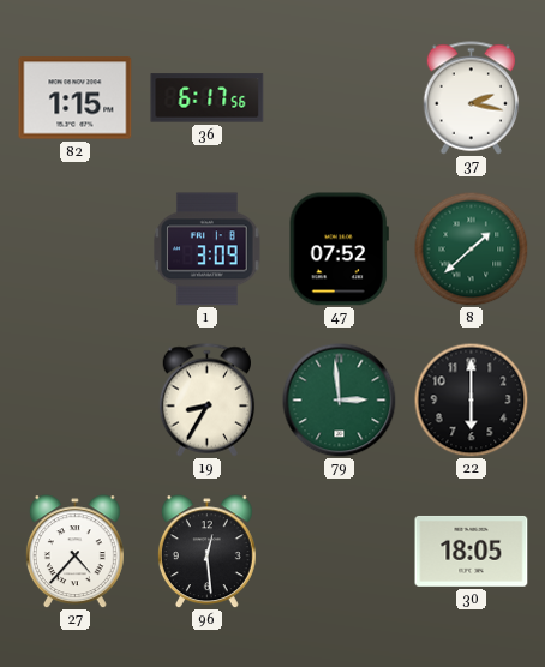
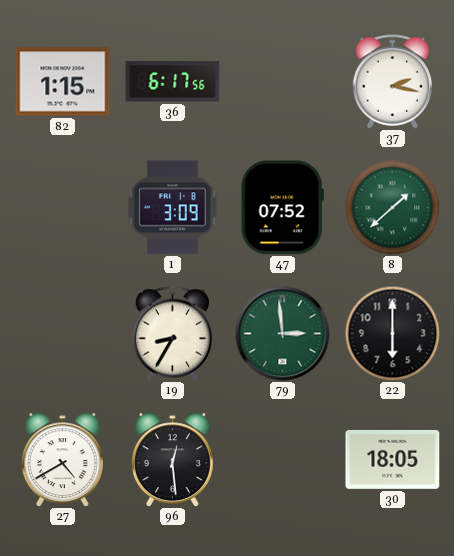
27: 4:37 -> 4:40
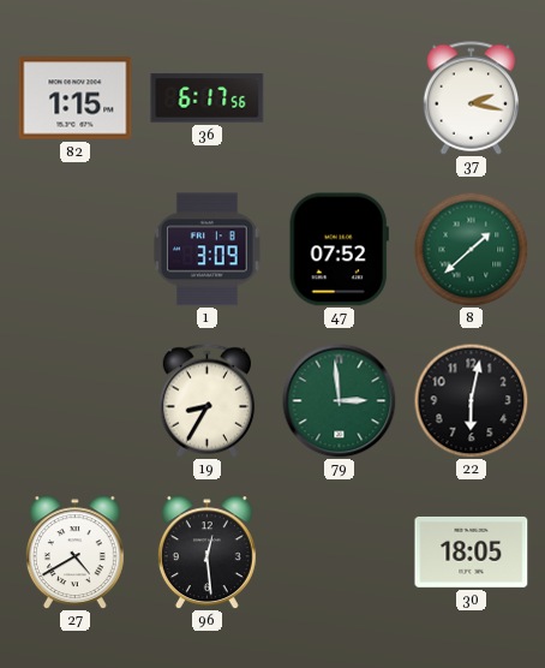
22: 6:00 -> 6:02
